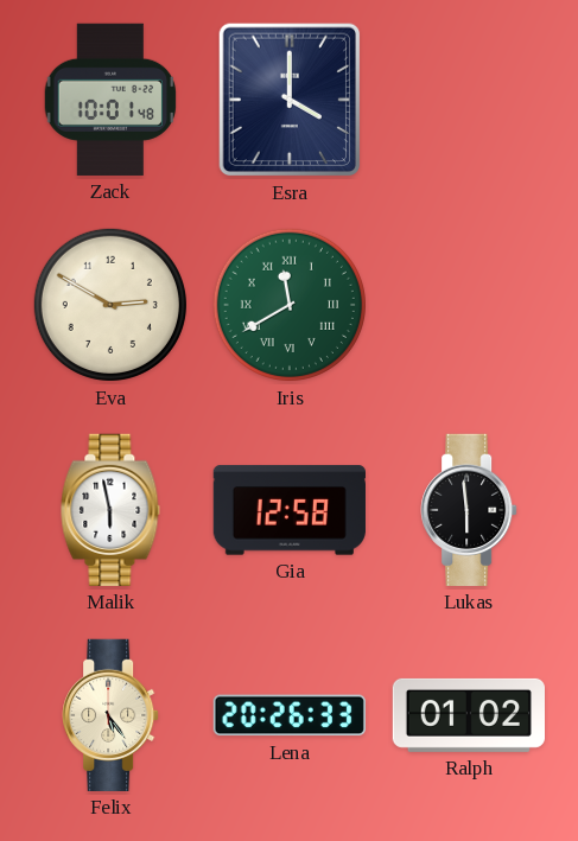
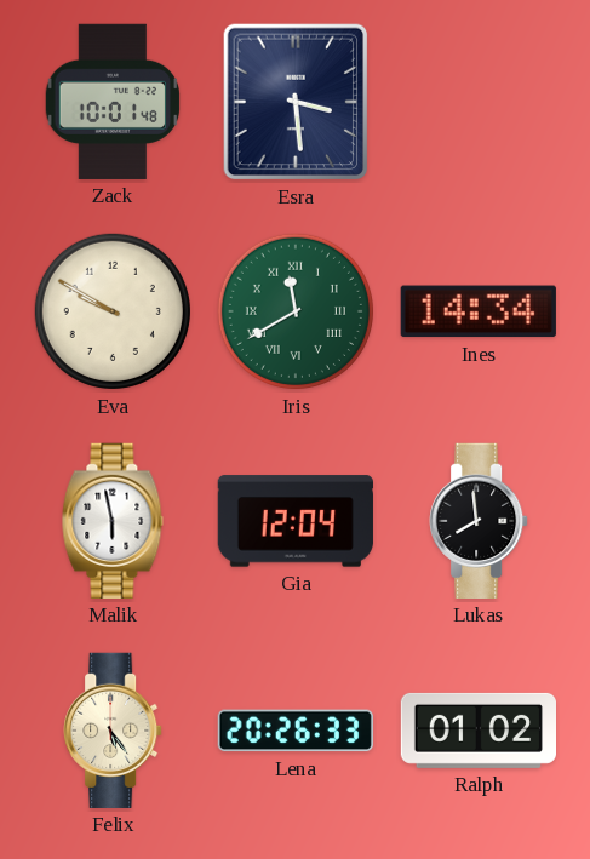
Esra: 4:00 -> 3:29
Eva: 2:50 -> 9:50
Ines: none -> 14:34
Gia: 12:58 -> 12:04
Lukas: 5:59 -> 7:59
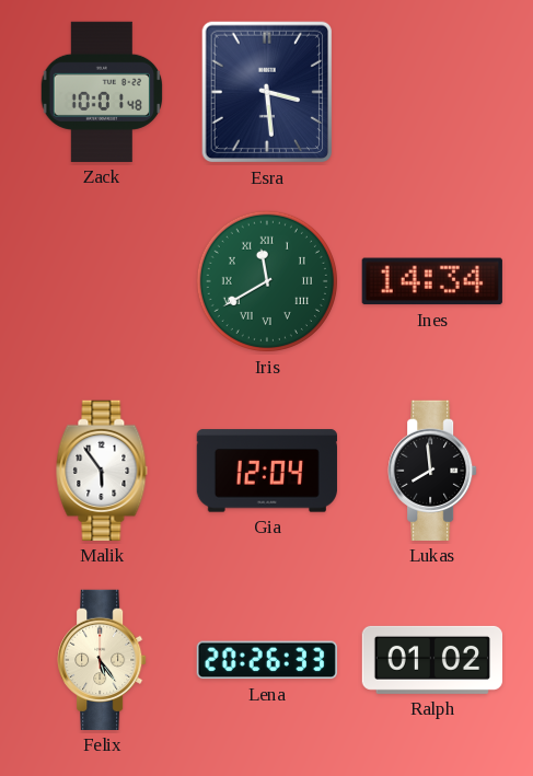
Eva: 9:50 -> none
Malik: 5:58 -> 5:54
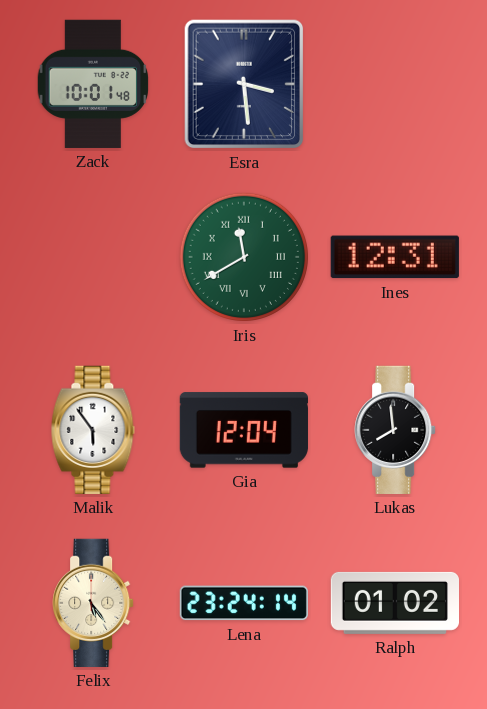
Ines: 14:34 -> 12:31
Lena: 20:26 -> 23:24
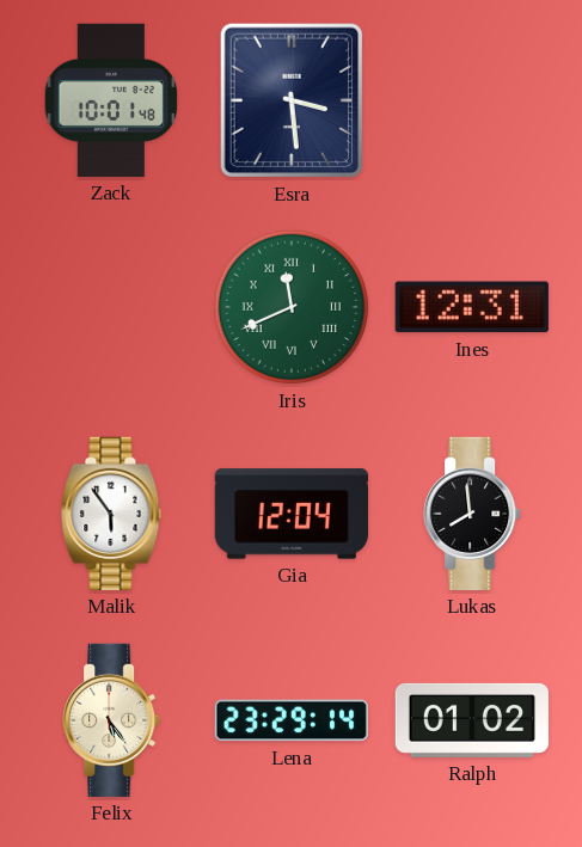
Iris: 11:40 -> 11:41
Lena: 23:24 -> 23:29
